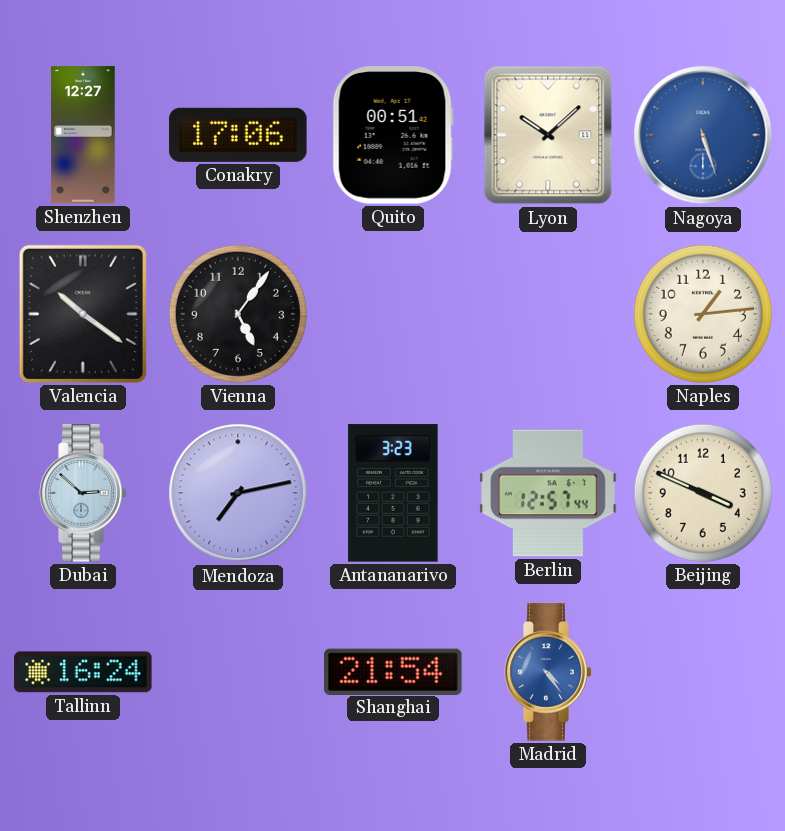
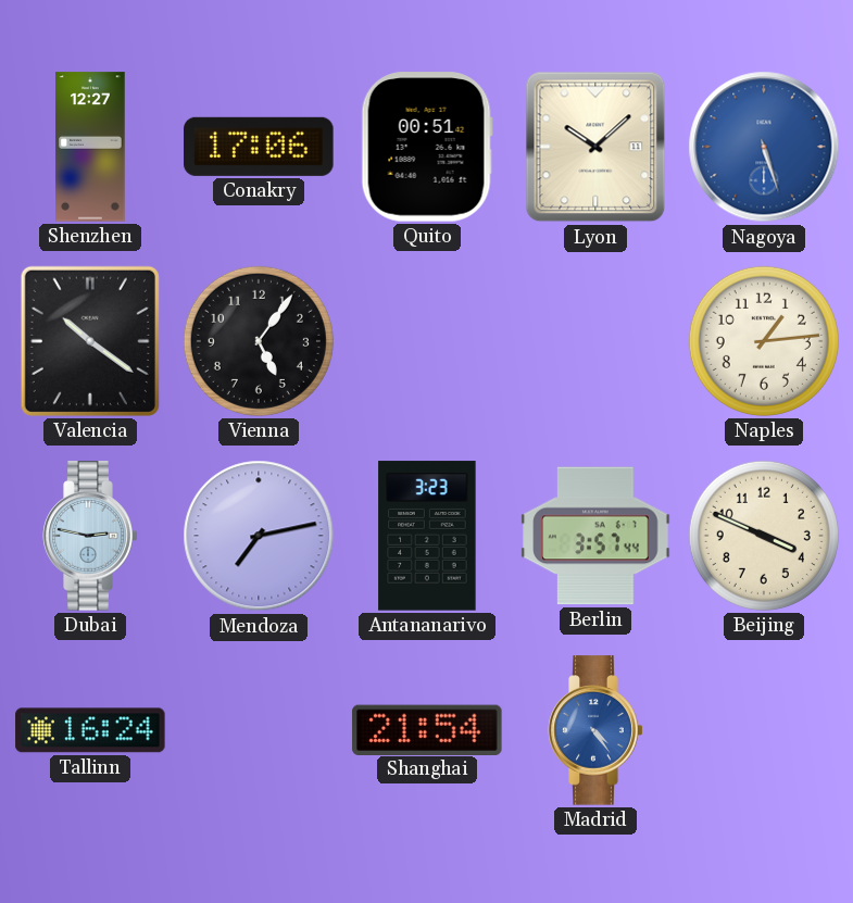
Dubai: 2:52 -> 2:47
Berlin: 12:57 -> 3:57
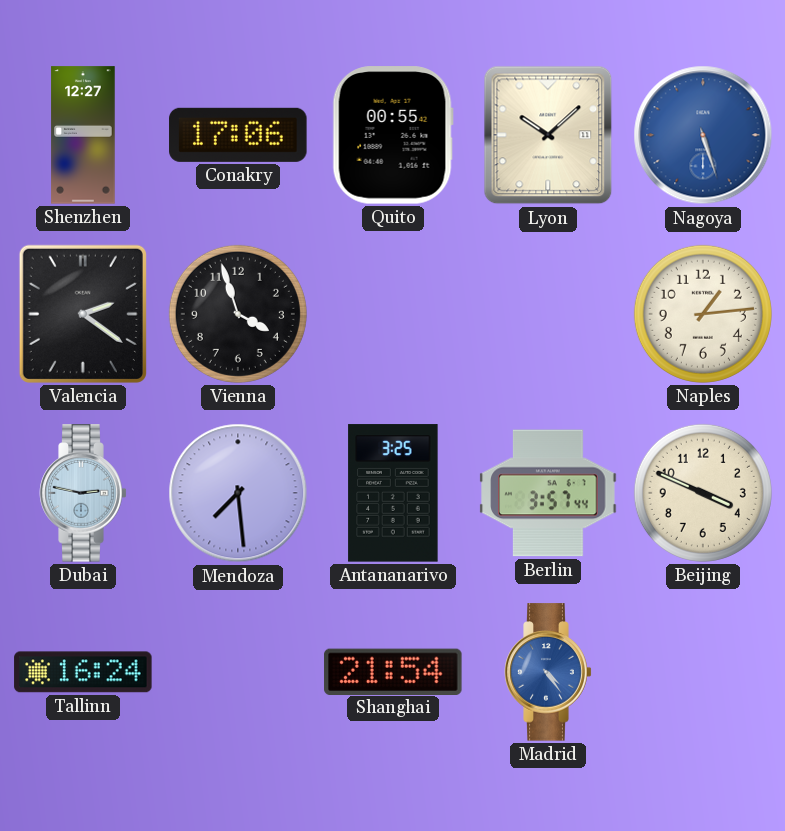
Quito: 00:51 -> 00:55
Valencia: 10:21 -> 2:21
Vienna: 5:06 -> 3:57
Mendoza: 7:13 -> 7:29
Antananarivo: 3:23 -> 3:25
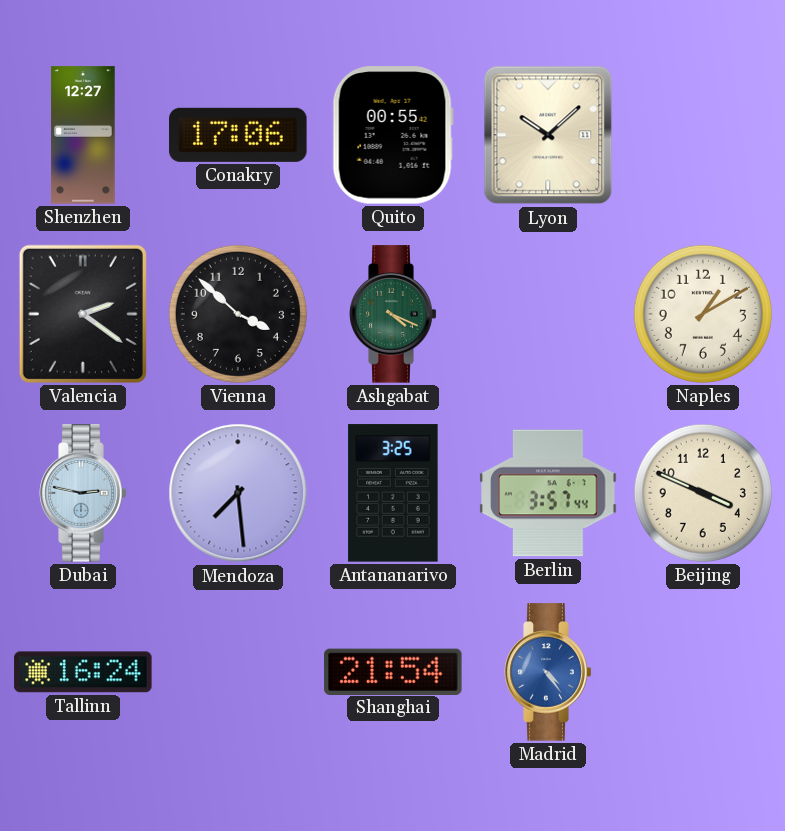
Nagoya: 5:27 -> none
Vienna: 3:57 -> 3:52
Ashgabat: none -> 4:19
Naples: 1:14 -> 1:10
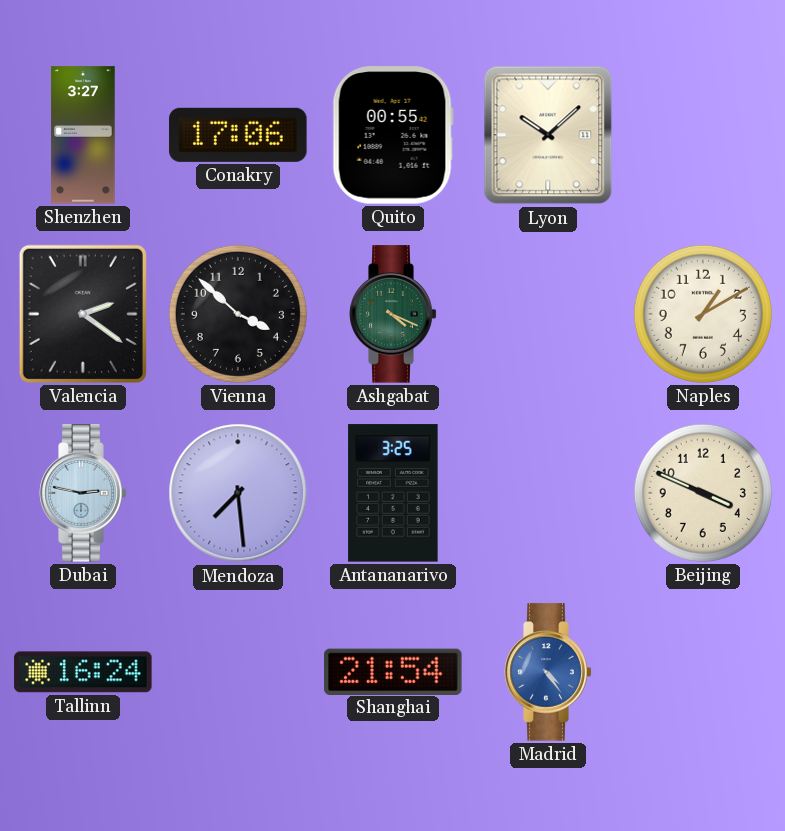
Shenzhen: 12:27 -> 3:27
Berlin: 3:57 -> none
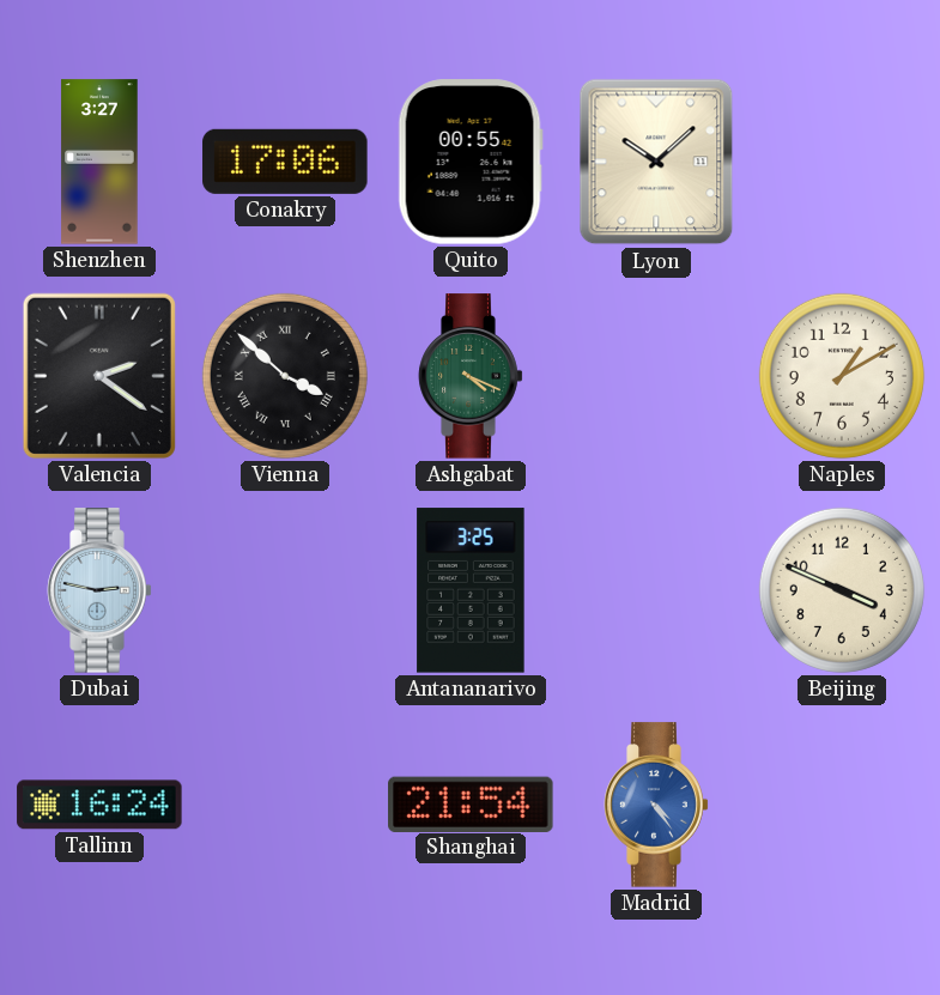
Vienna numerals: Arabic -> Roman
Mendoza: 7:29 -> none
